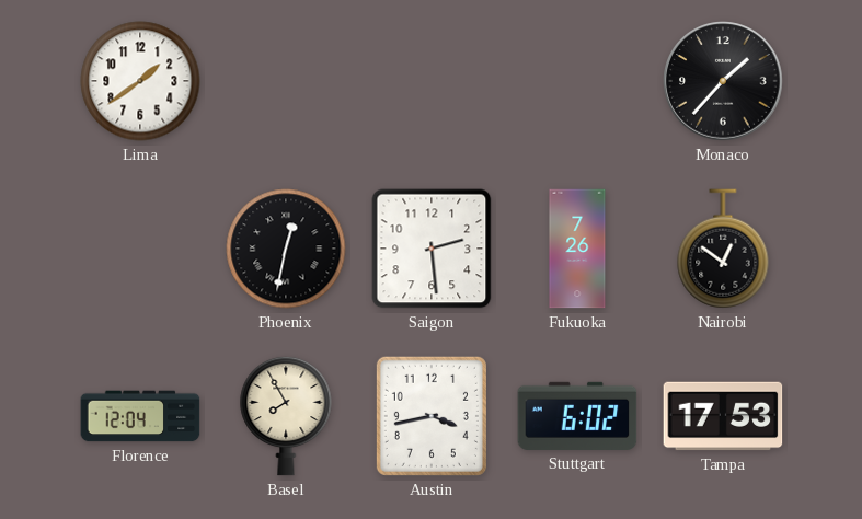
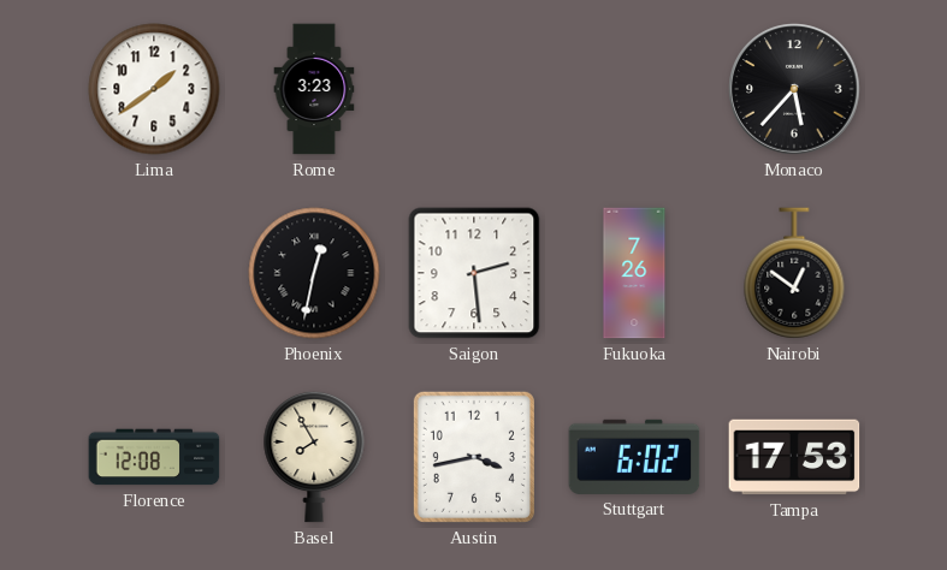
Rome: none -> 3:23
Monaco: 1:37 -> 5:37
Florence: 12:04 -> 12:08
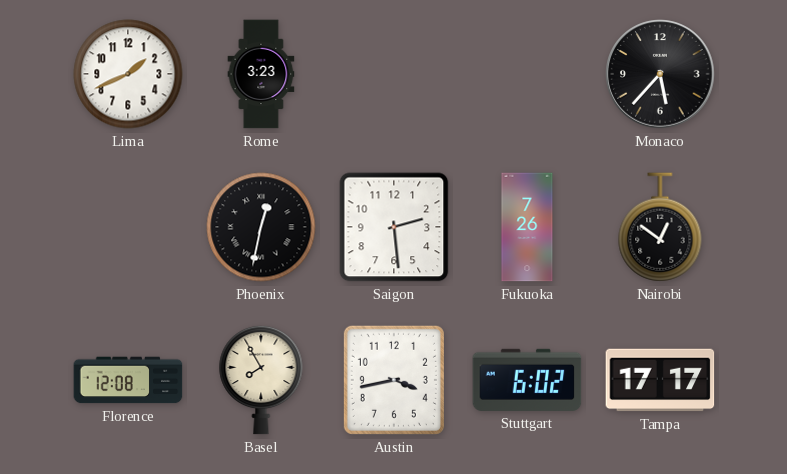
Lima: 1:39 -> 1:41
Tampa: 17:53 -> 17:17
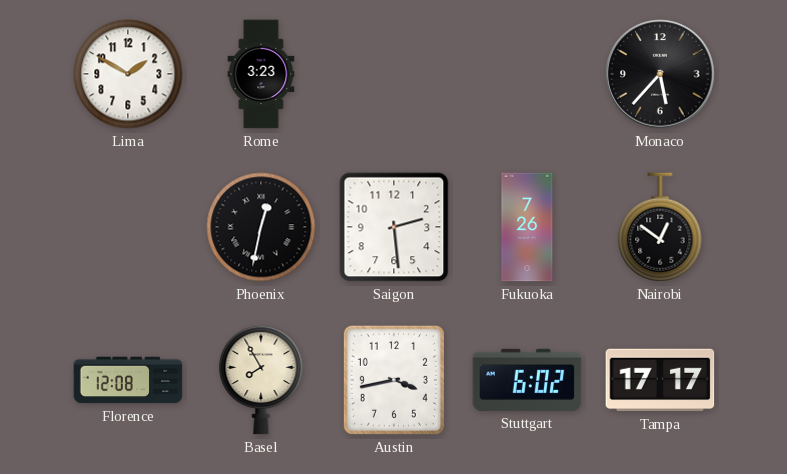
Lima: 1:41 -> 1:50
